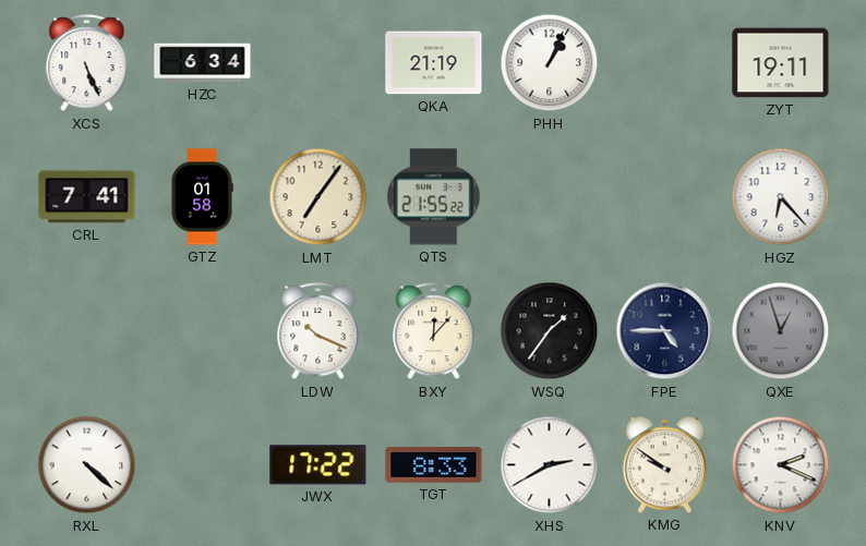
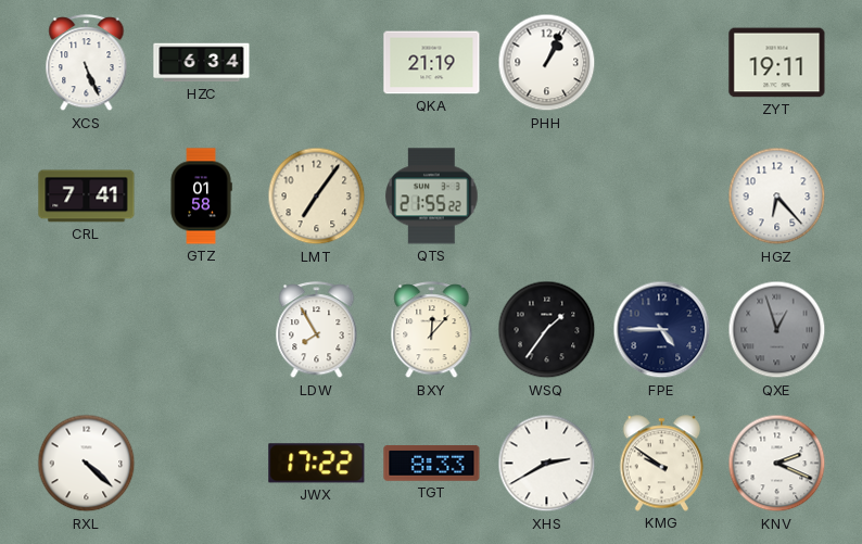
LDW: 10:19 -> 7:55
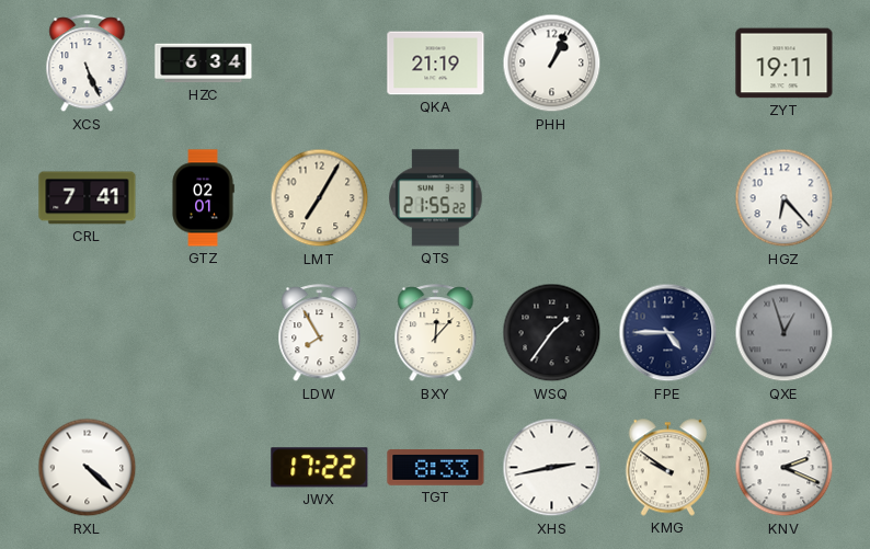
GTZ: 01:58 -> 02:01
LMT: 7:06 -> 7:05
XHS: 2:40 -> 2:43
